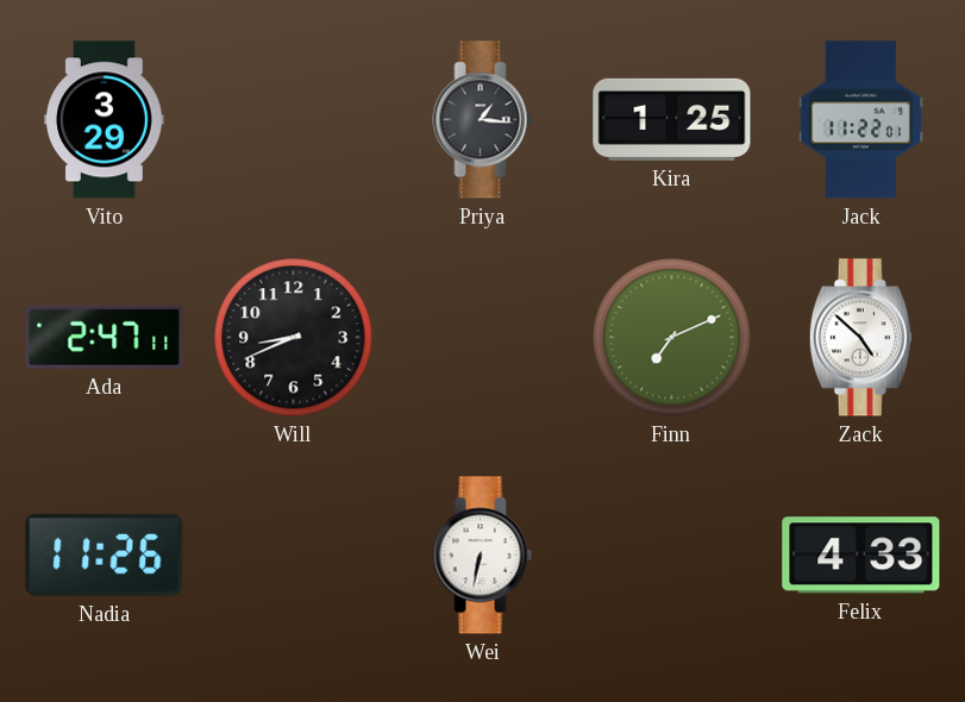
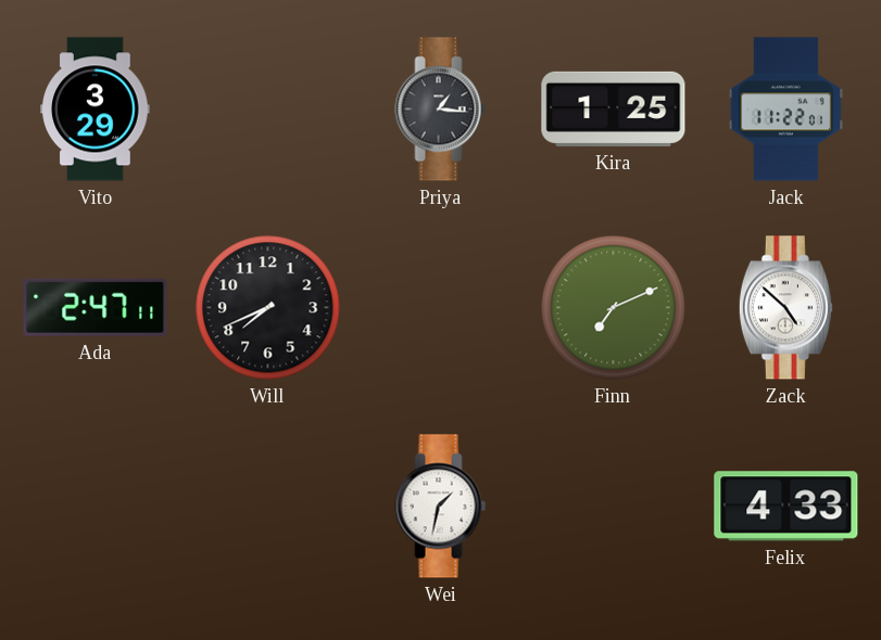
Will: 8:41 -> 7:41
Nadia: 11:26 -> none
Wei: 6:32 -> 1:32
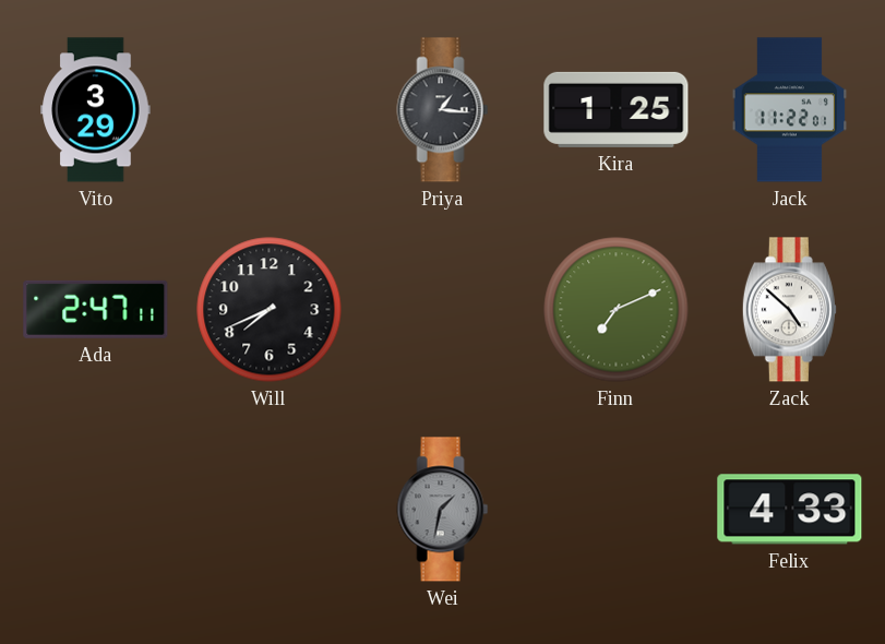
Wei dial: white -> grey
